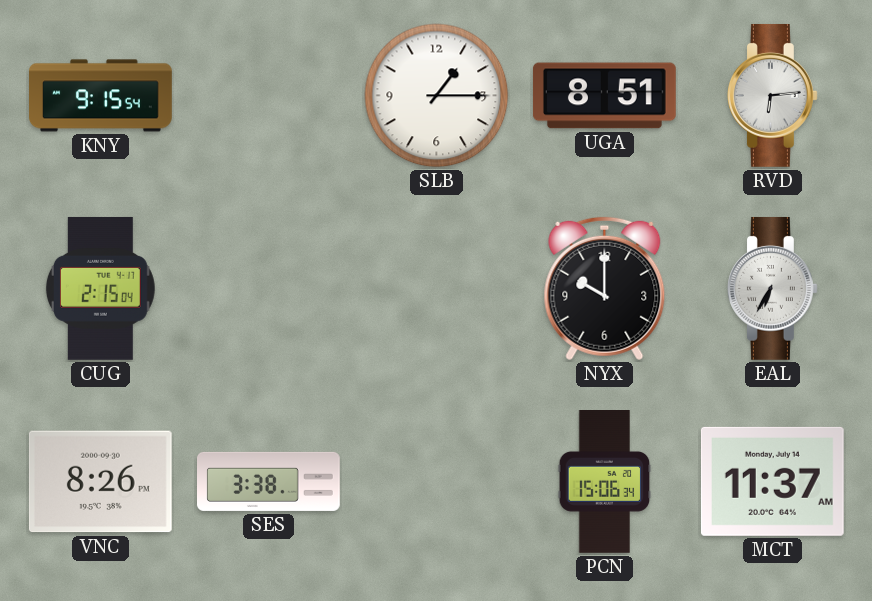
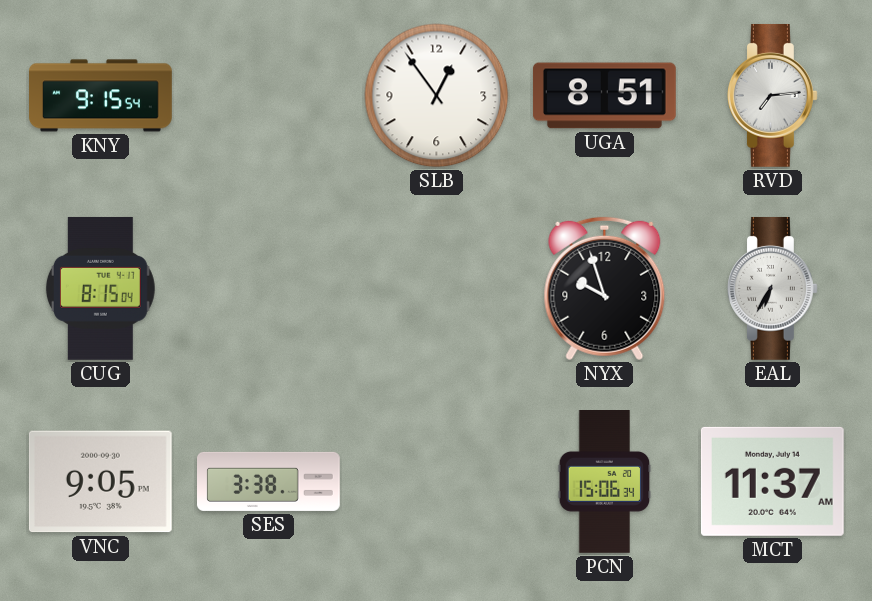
SLB: 1:15 -> 12:54
RVD: 6:14 -> 7:14
CUG: 2:15 -> 8:15
NYX: 10:00 -> 9:57
VNC: 8:26 -> 9:05
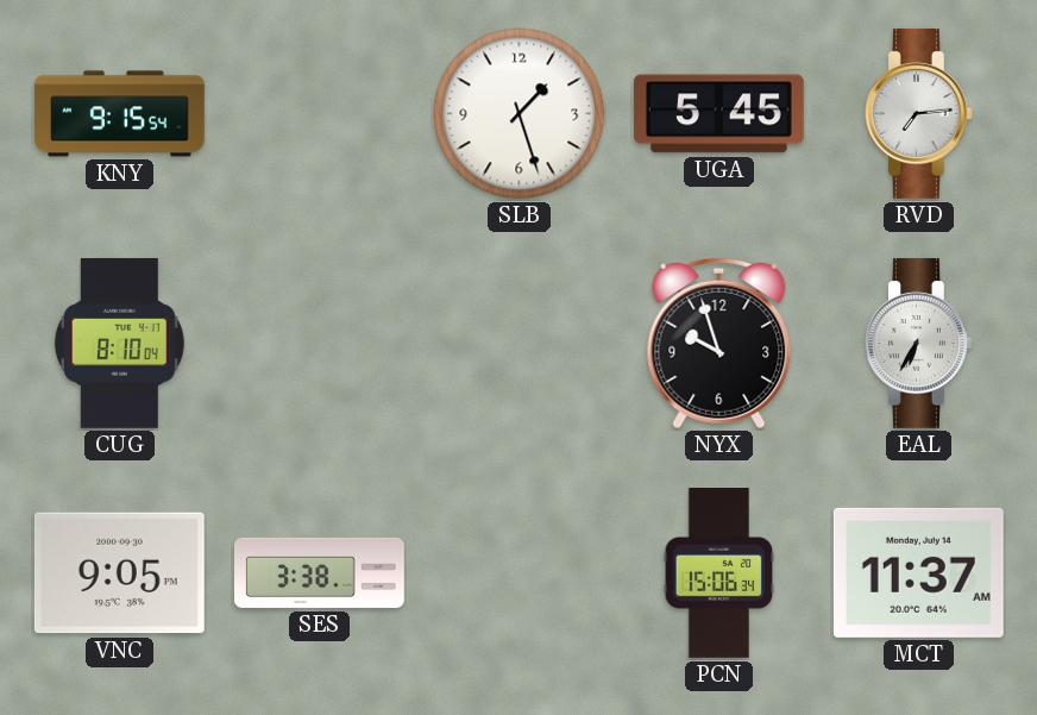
SLB: 12:54 -> 1:27
UGA: 8:51 -> 5:45
CUG: 8:15 -> 8:10
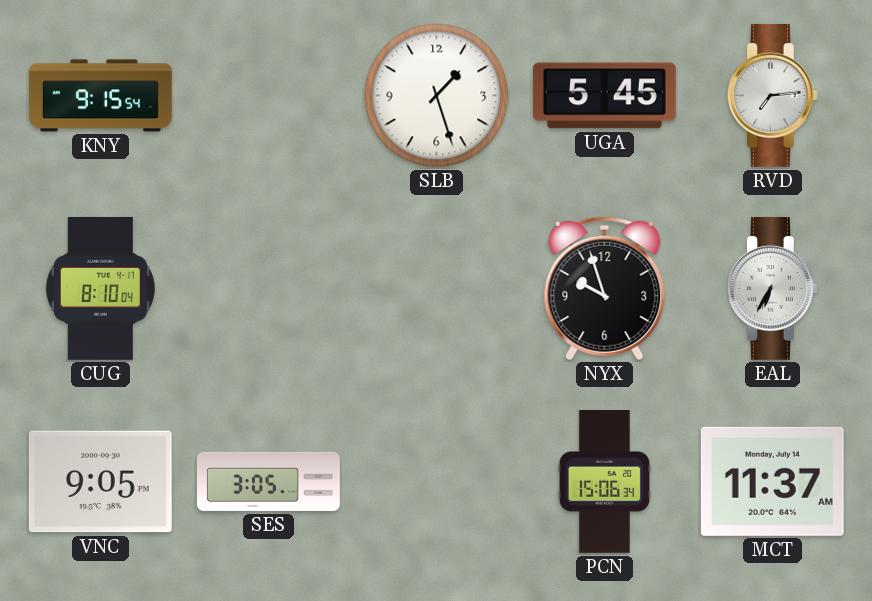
SES: 3:38 -> 3:05
